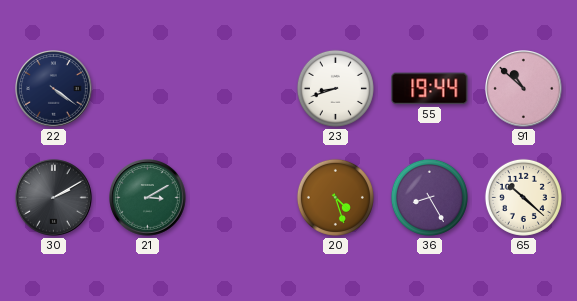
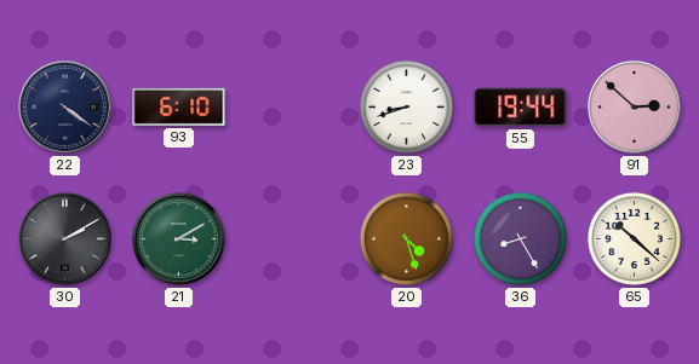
93: none -> 6:10
91: 10:52 -> 2:52
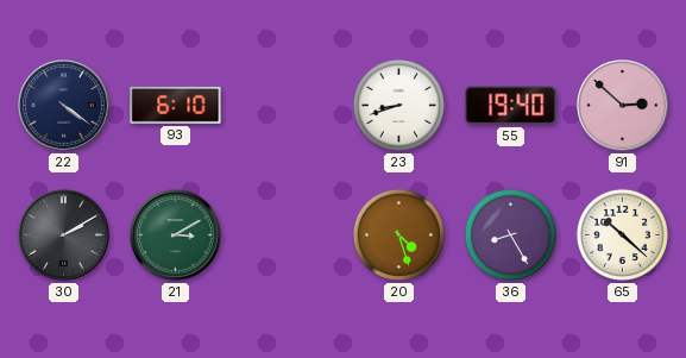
55: 19:44 -> 19:40
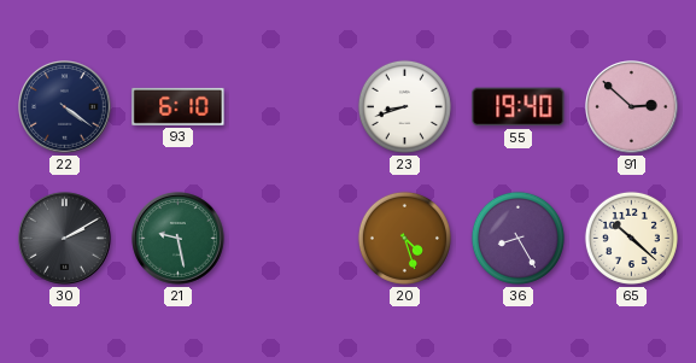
21: 3:10 -> 9:28
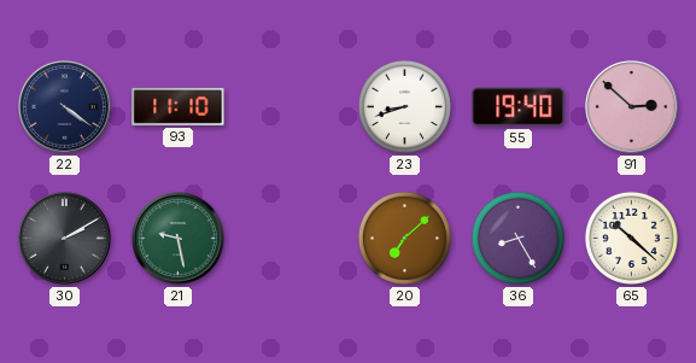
93: 6:10 -> 11:10
20: 4:27 -> 7:08
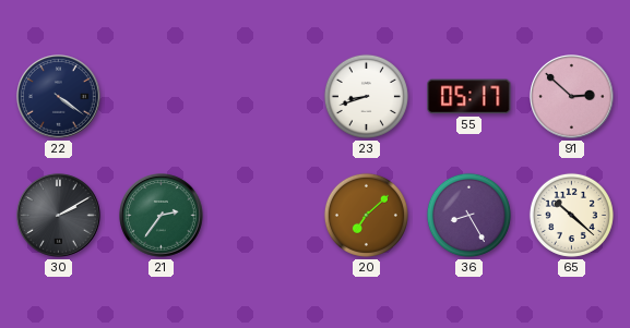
93: 11:10 -> none
55: 19:40 -> 05:17
21: 9:28 -> 2:36
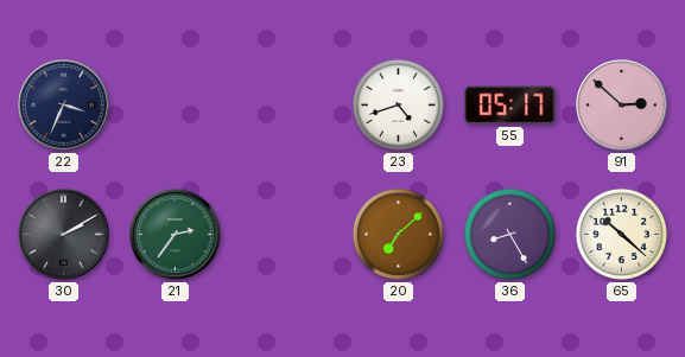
22: 4:21 -> 3:34
23: 8:42 -> 4:42
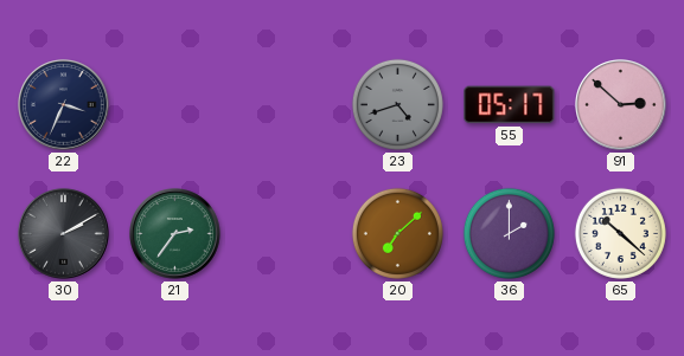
23 dial: white -> grey
36: 8:25 -> 2:00
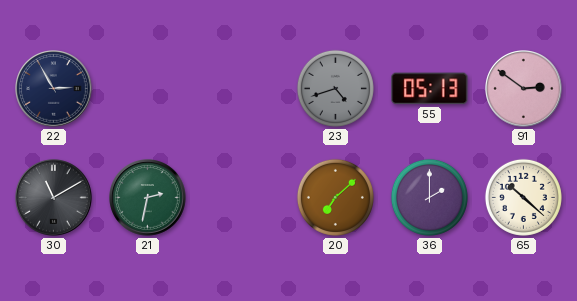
22: 3:34 -> 2:55
55: 05:17 -> 05:13
91: 2:52 -> 2:51
30: 2:10 -> 11:10
21: 2:36 -> 2:32
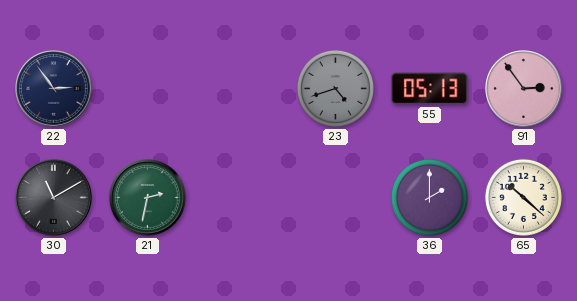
22: 2:55 -> 2:54
91: 2:51 -> 2:54
20: 7:08 -> none
